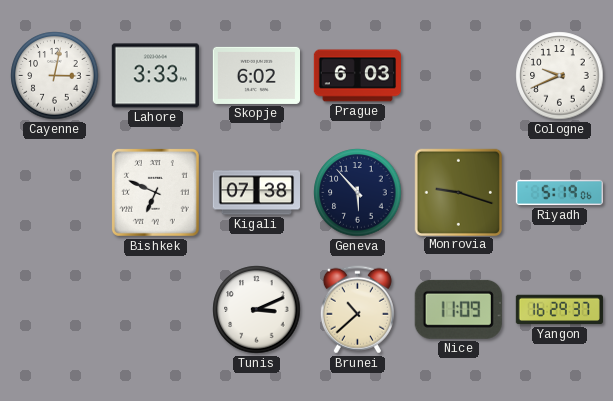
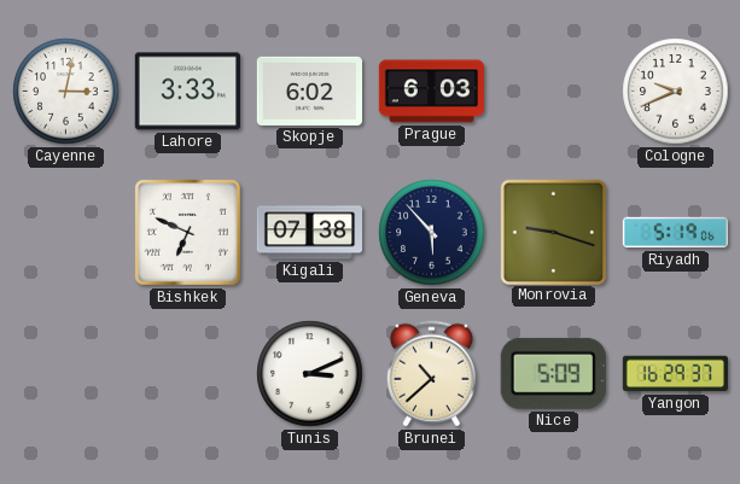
Nice: 11:09 -> 5:09
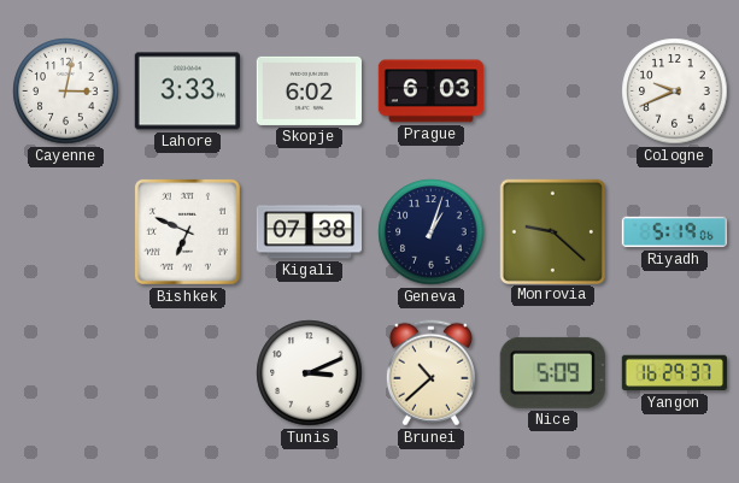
Geneva: 5:53 -> 1:03
Monrovia: 9:18 -> 9:22
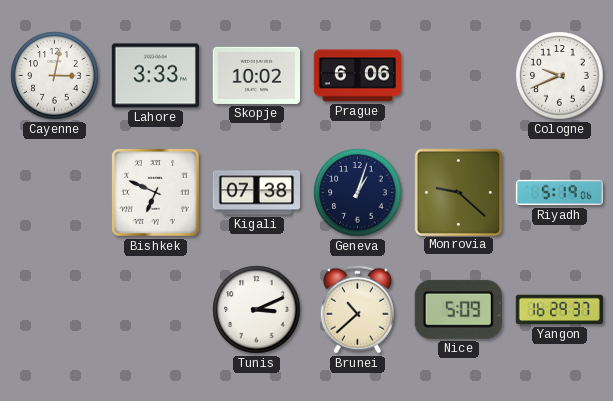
Skopje: 6:02 -> 10:02
Prague: 6:03 -> 6:06
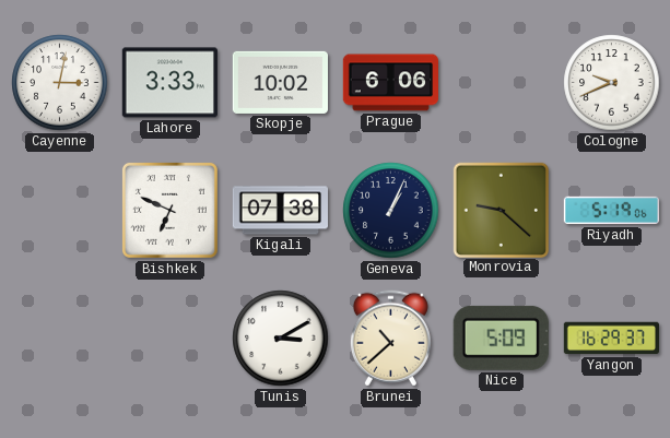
Geneva: 1:03 -> 1:04
Tunis: 3:11 -> 3:10
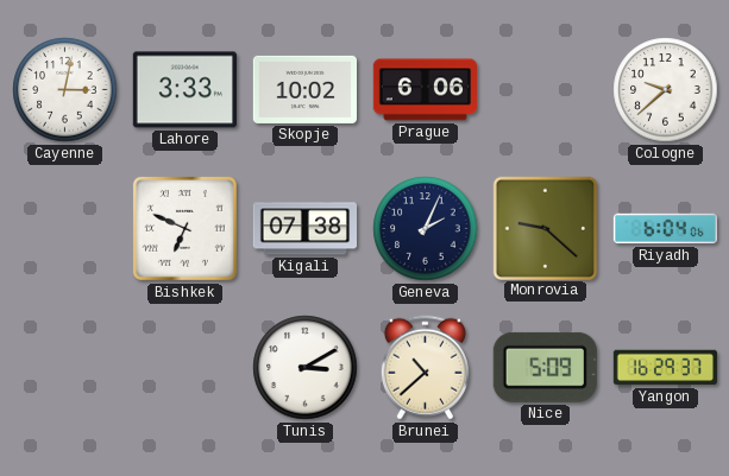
Cologne: 9:41 -> 9:38
Geneva: 1:04 -> 2:04
Riyadh: 5:19 -> 6:04
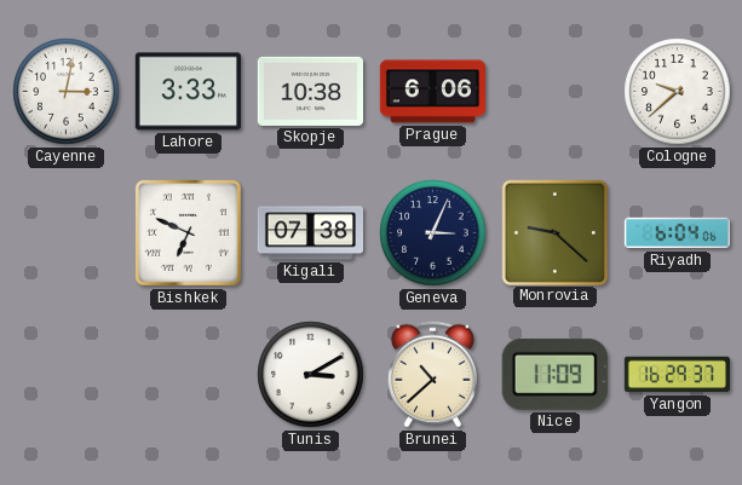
Skopje: 10:02 -> 10:38
Geneva: 2:04 -> 3:04
Nice: 5:09 -> 11:09
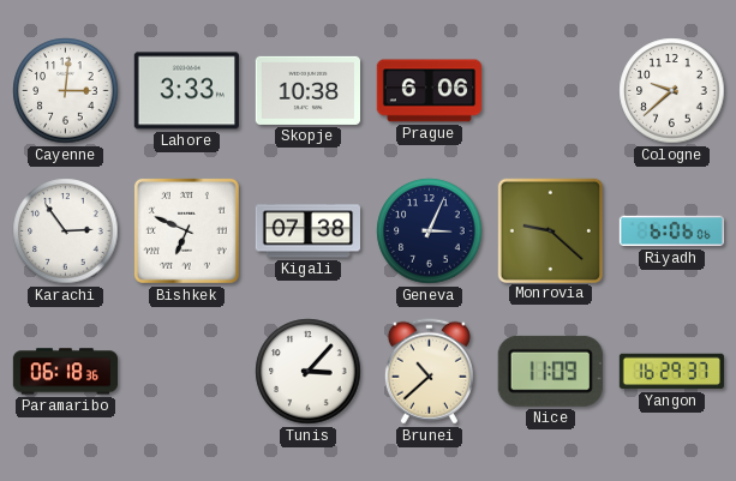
Cayenne: 3:02 -> 3:01
Karachi: none -> 2:54
Riyadh: 6:04 -> 6:06
Paramaribo: none -> 06:18
Tunis: 3:10 -> 3:07
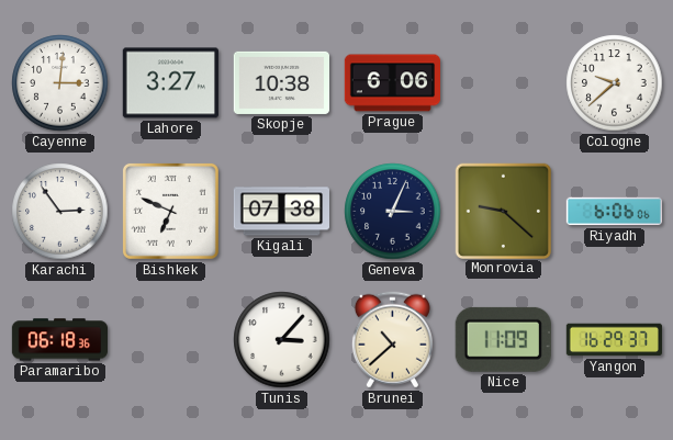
Lahore: 3:33 -> 3:27
